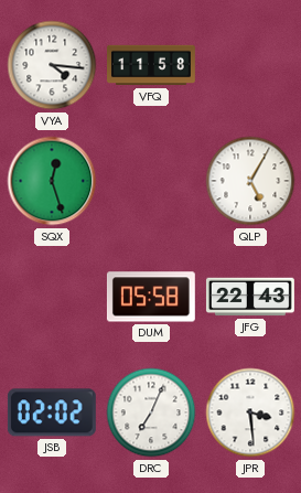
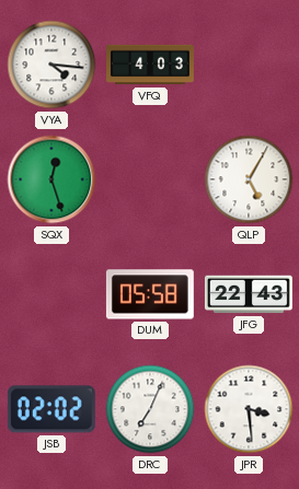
VFQ: 11:58 -> 4:03
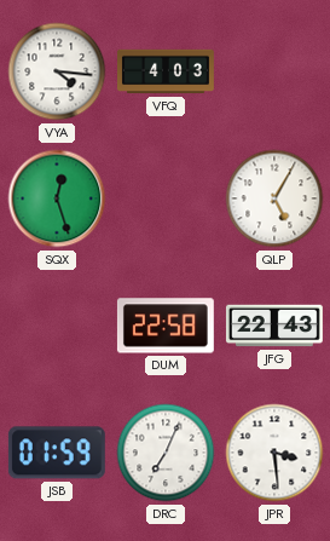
DUM: 05:58 -> 22:58
JSB: 02:02 -> 01:59
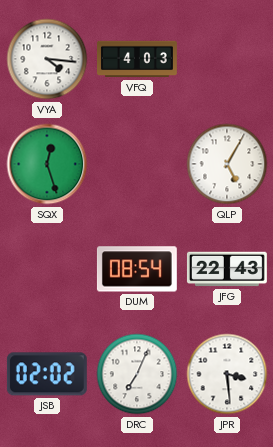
DUM: 22:58 -> 08:54
JSB: 01:59 -> 02:02
